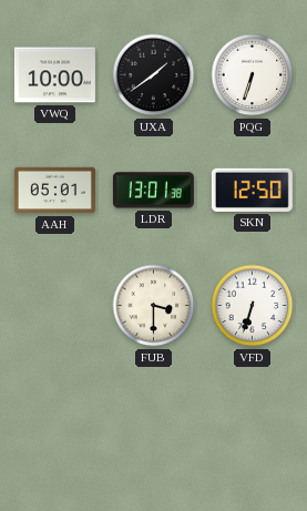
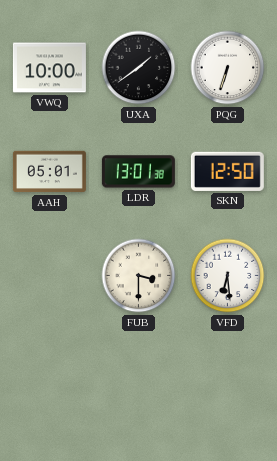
VFD: 6:33 -> 6:29
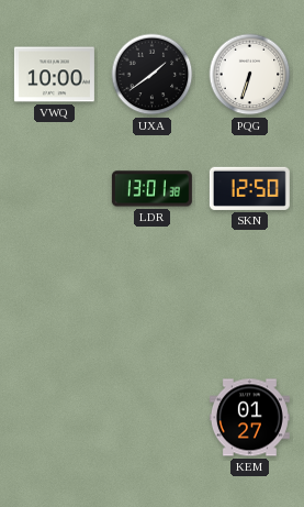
AAH: 05:01 -> none
FUB: 3:30 -> none
VFD: 6:29 -> none
KEM: none -> 01:27
